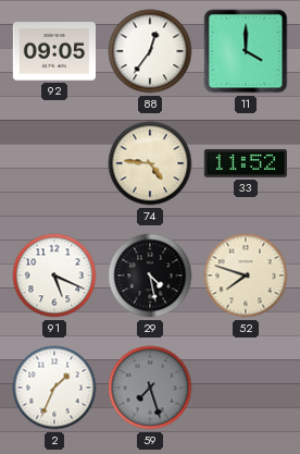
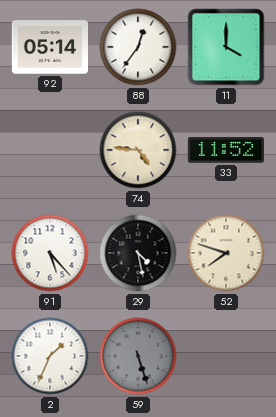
92: 09:05 -> 05:14
91: 5:19 -> 5:23
59: 7:27 -> 5:27
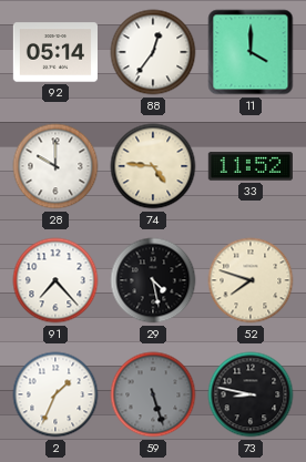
28: none -> 10:00
91: 5:23 -> 7:23
73: none -> 8:47
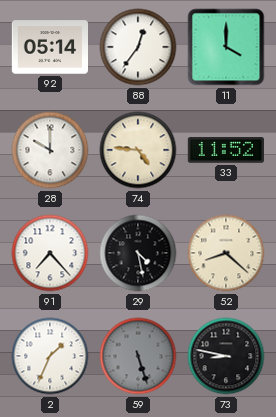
52: 7:48 -> 8:22
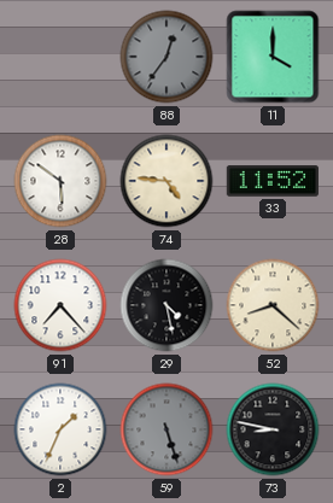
92: 05:14 -> none
88 dial: white -> grey
28: 10:00 -> 5:51
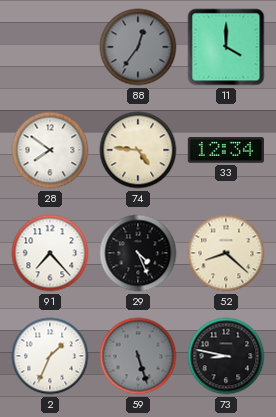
28: 5:51 -> 7:51
33: 11:52 -> 12:34
29: 4:28 -> 4:26
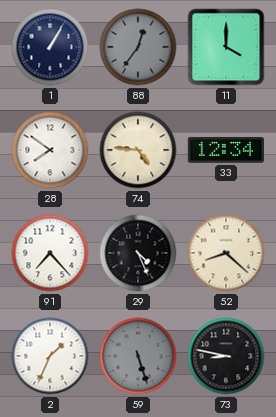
1: none -> 1:05
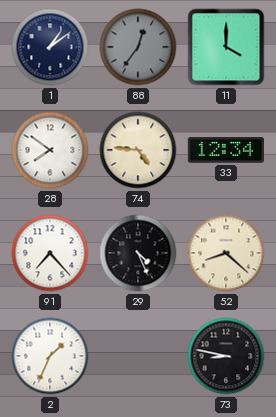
1: 1:05 -> 1:09
59: 5:27 -> none
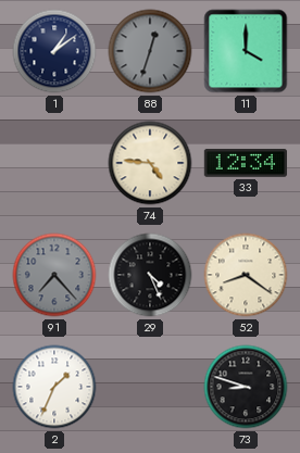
88: 12:36 -> 12:33
28: 7:51 -> none
91 dial: white -> grey
52: 8:22 -> 8:21
73: 8:47 -> 8:48
